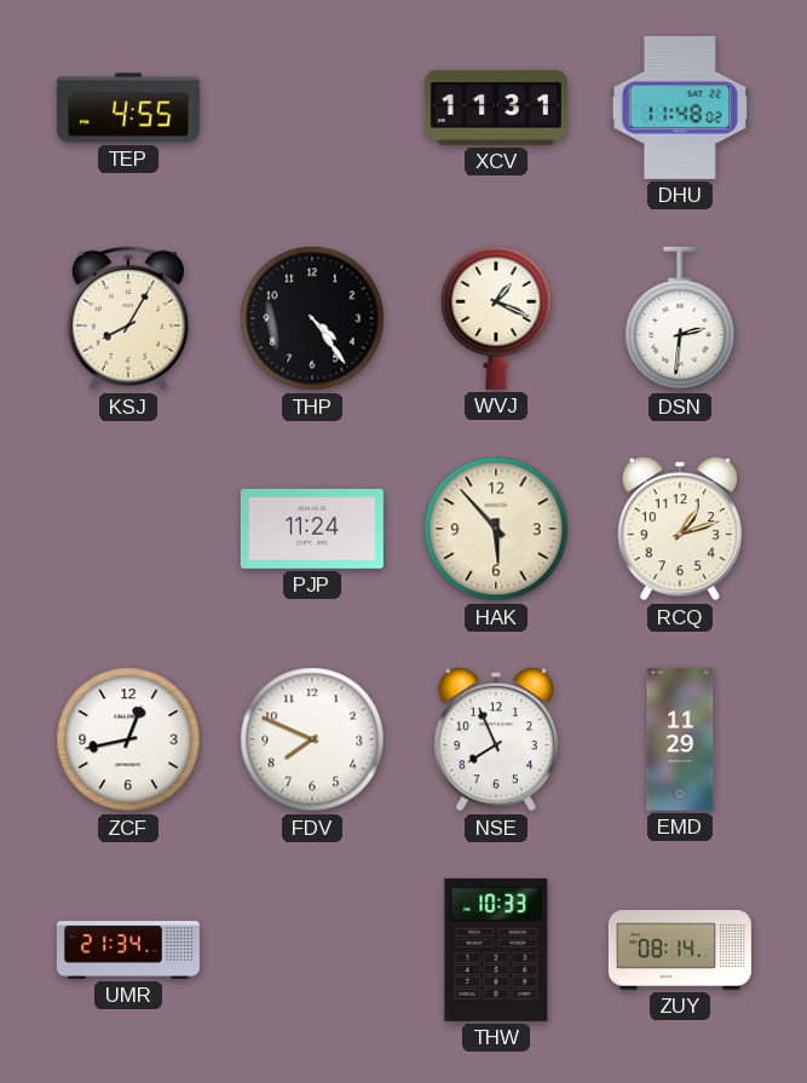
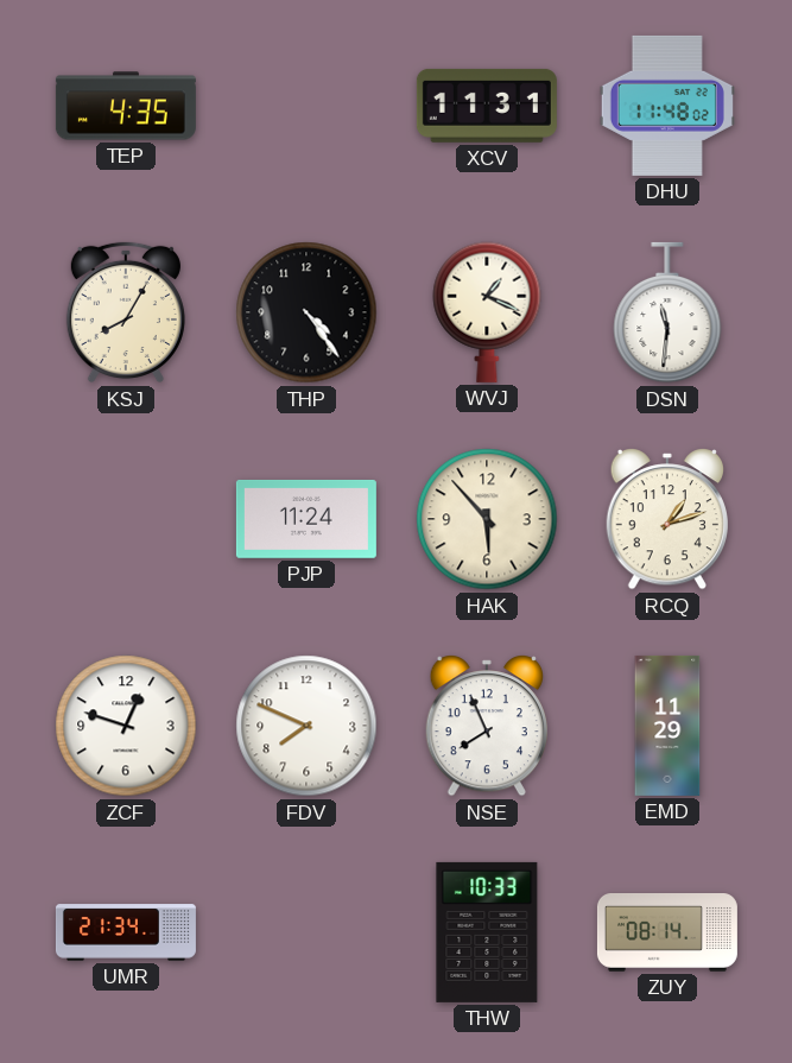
TEP: 4:55 -> 4:35
DSN: 2:31 -> 11:31
ZCF: 12:43 -> 12:48
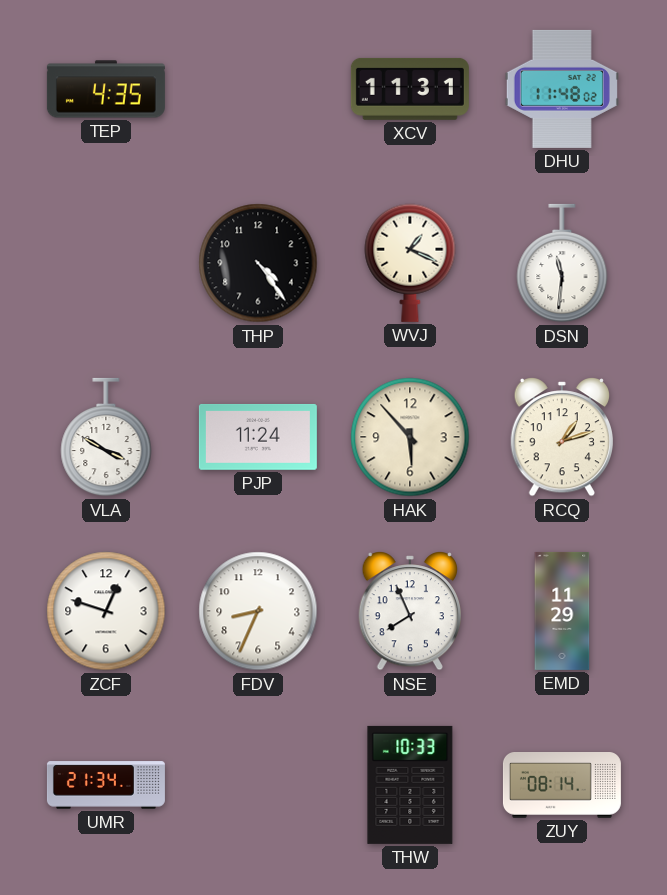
KSJ: 8:05 -> none
VLA: none -> 3:50
FDV: 7:49 -> 8:34
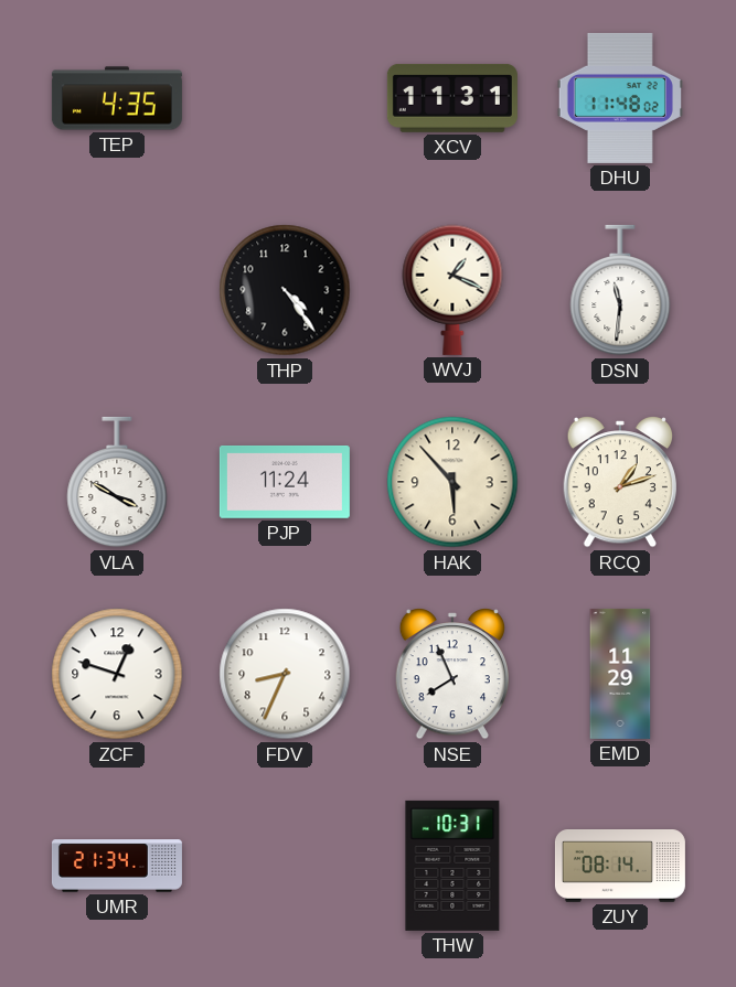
THW: 10:33 -> 10:31
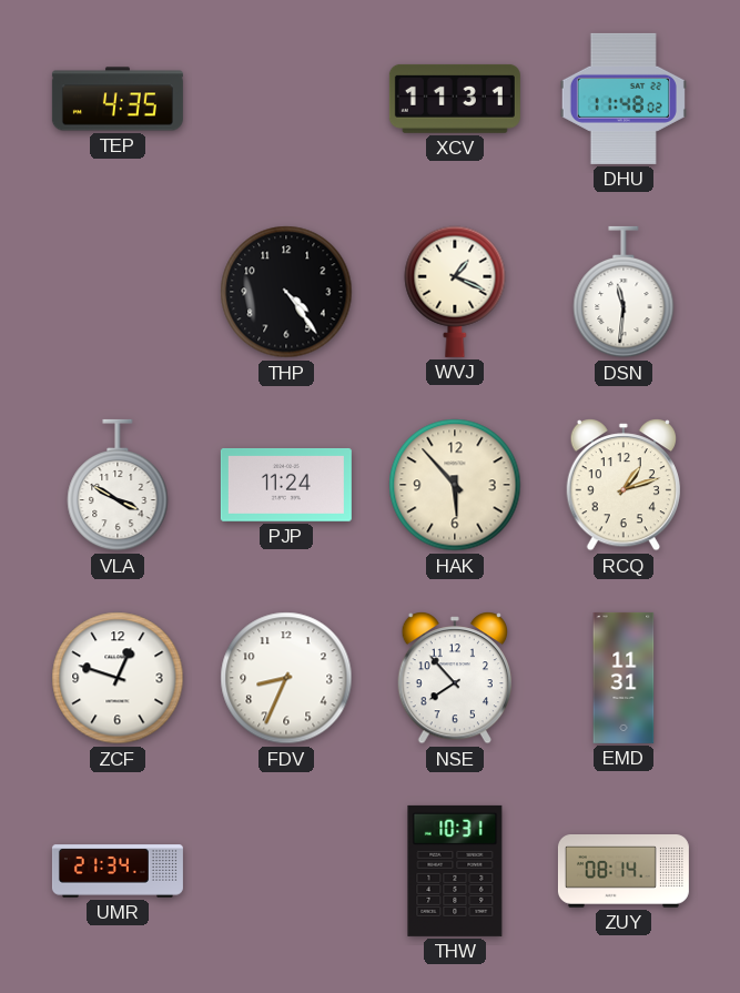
NSE: 7:56 -> 7:53
EMD: 11:29 -> 11:31
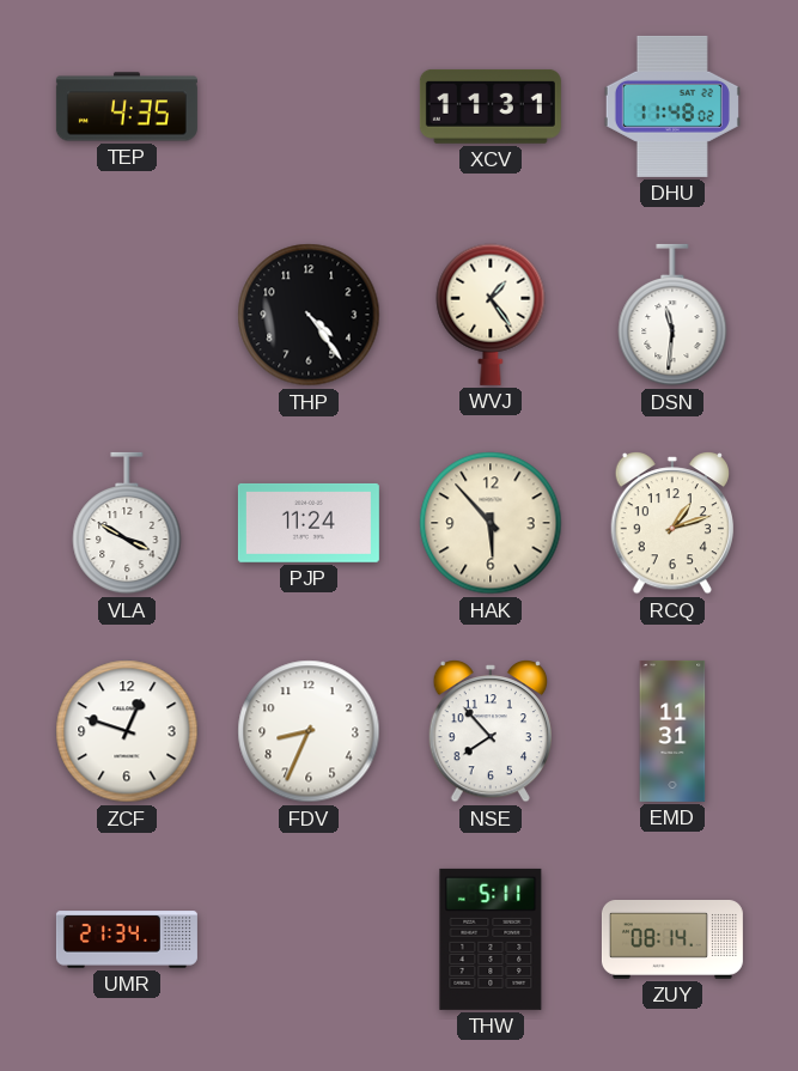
WVJ: 1:19 -> 1:24
THW: 10:31 -> 5:11
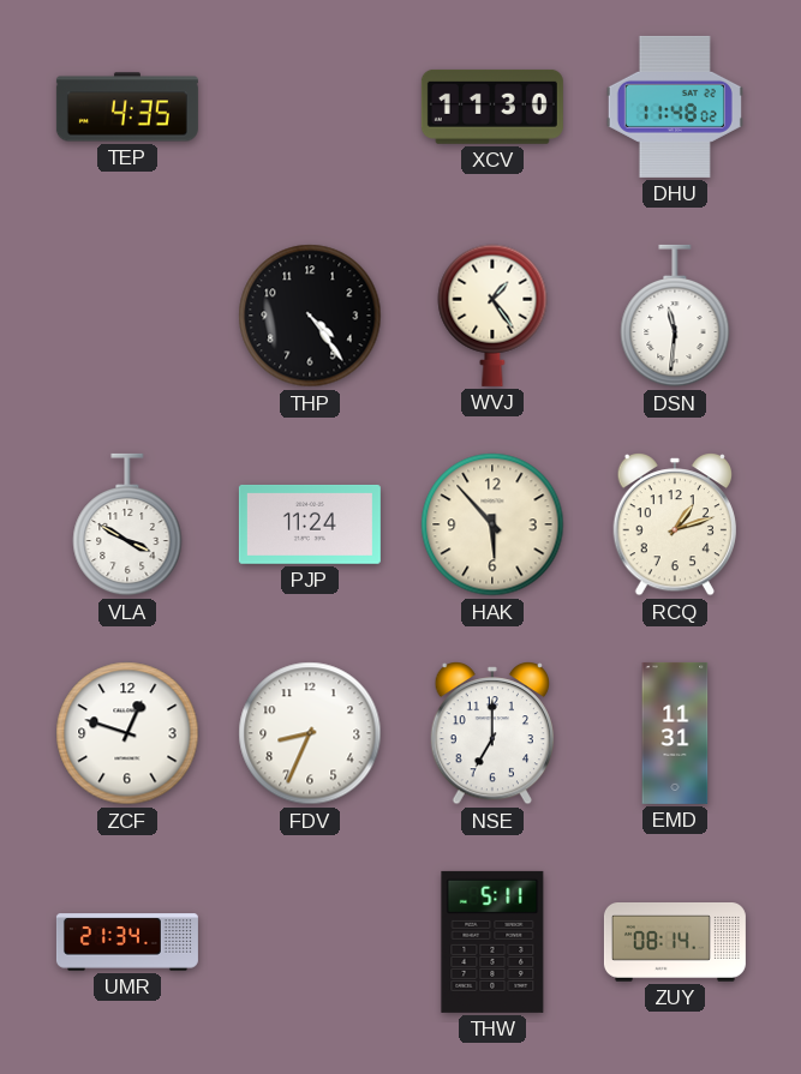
XCV: 11:31 -> 11:30
NSE: 7:53 -> 7:00
